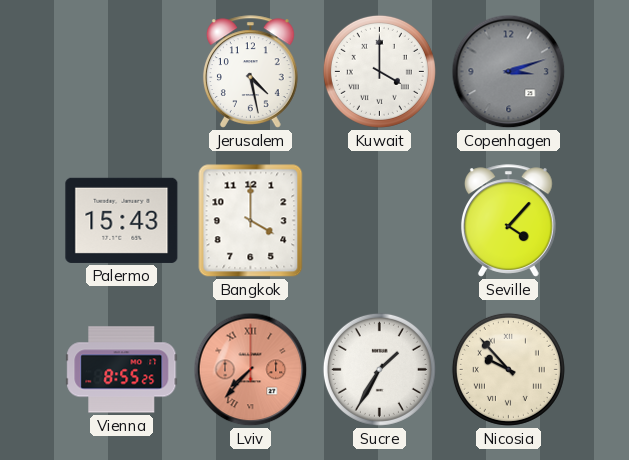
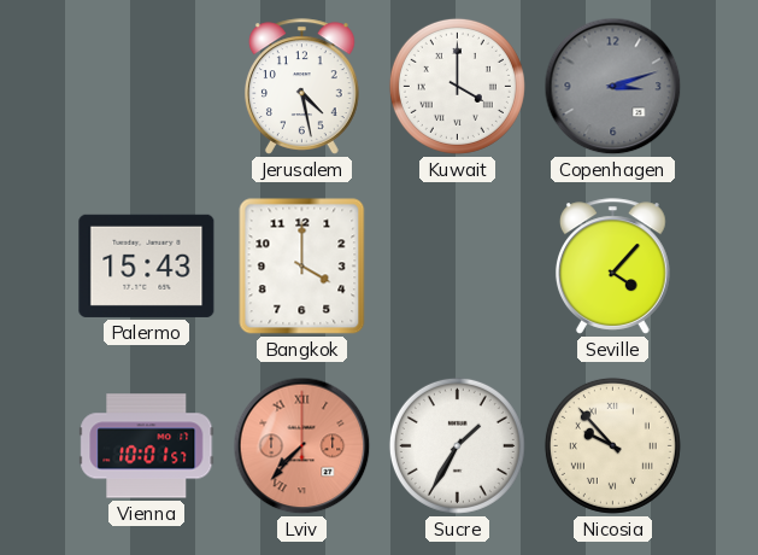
Vienna: 8:55 -> 10:01
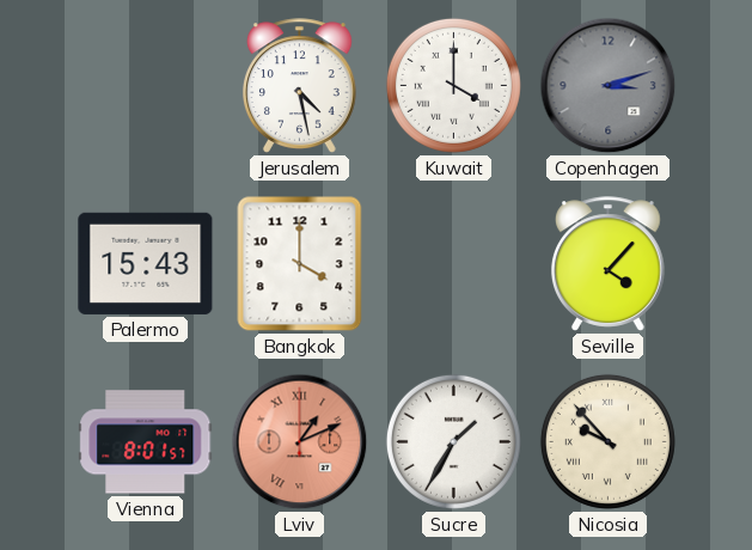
Vienna: 10:01 -> 8:01
Lviv: 7:37 -> 1:11
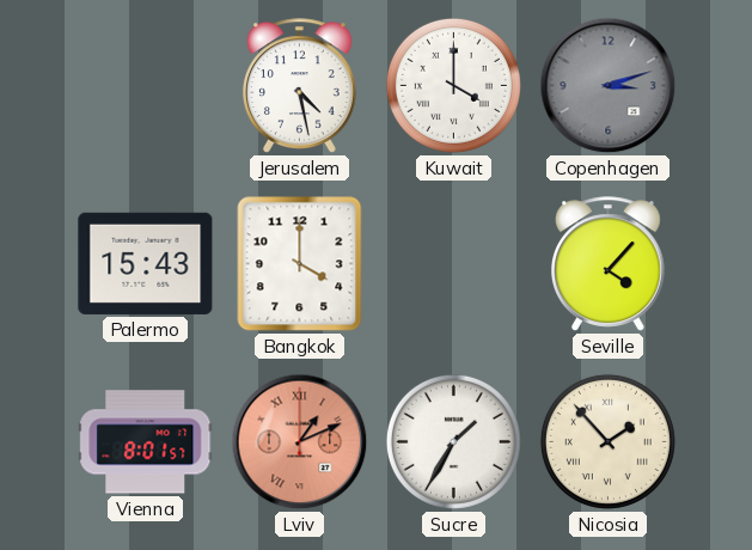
Nicosia: 9:53 -> 1:53
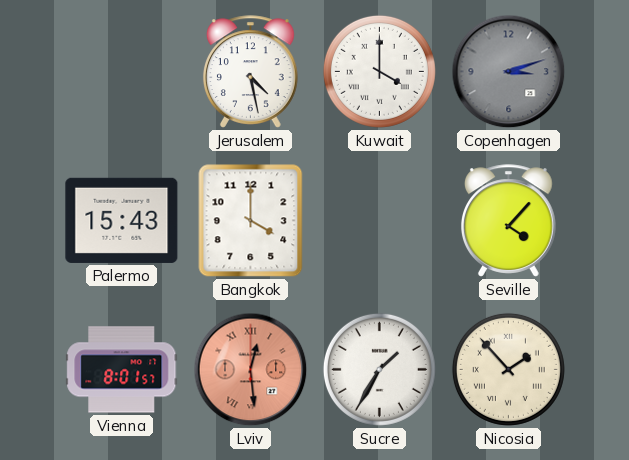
Lviv: 1:11 -> 12:29
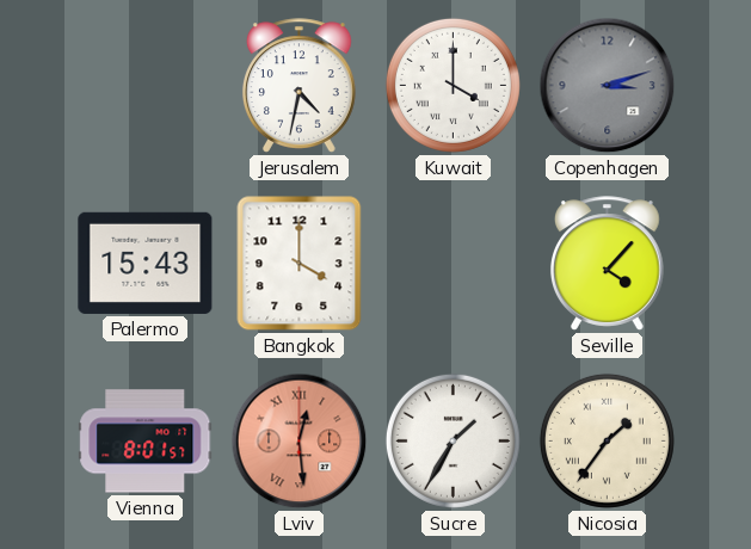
Jerusalem: 4:28 -> 4:32
Nicosia: 1:53 -> 1:36
